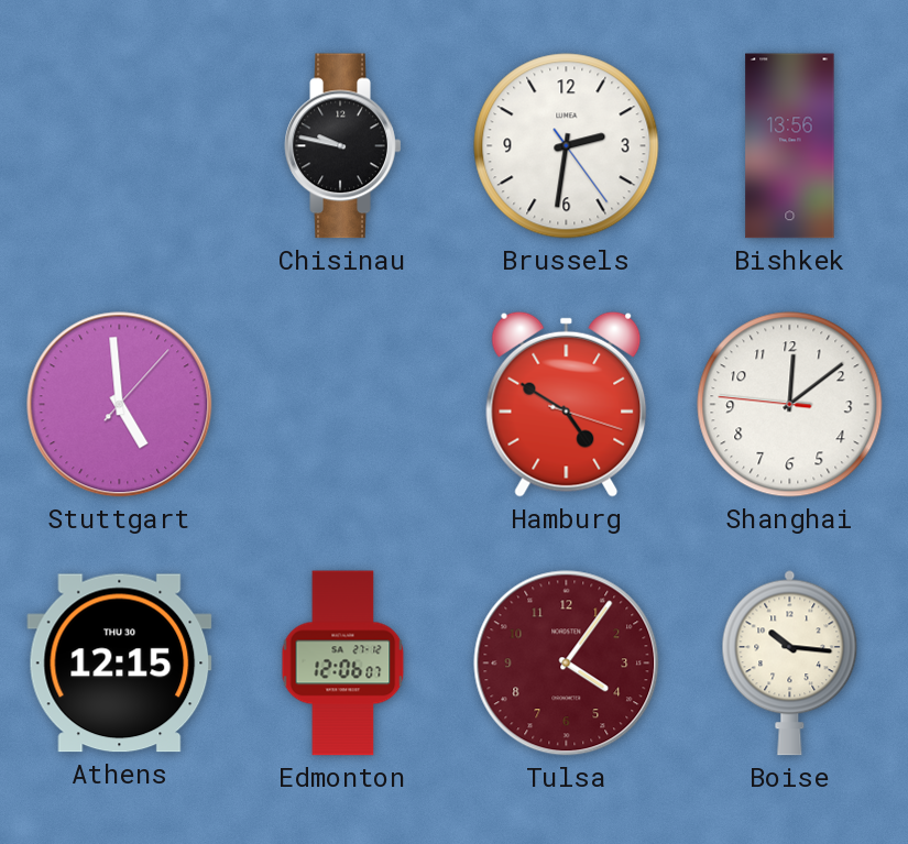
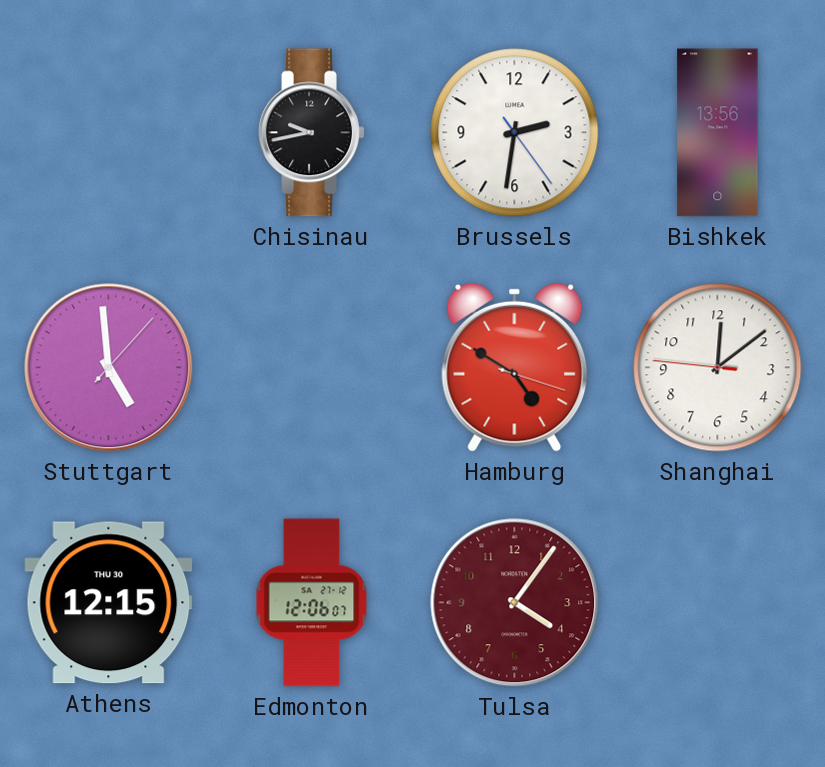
Chisinau: 9:47 -> 9:43
Boise: 10:16 -> none
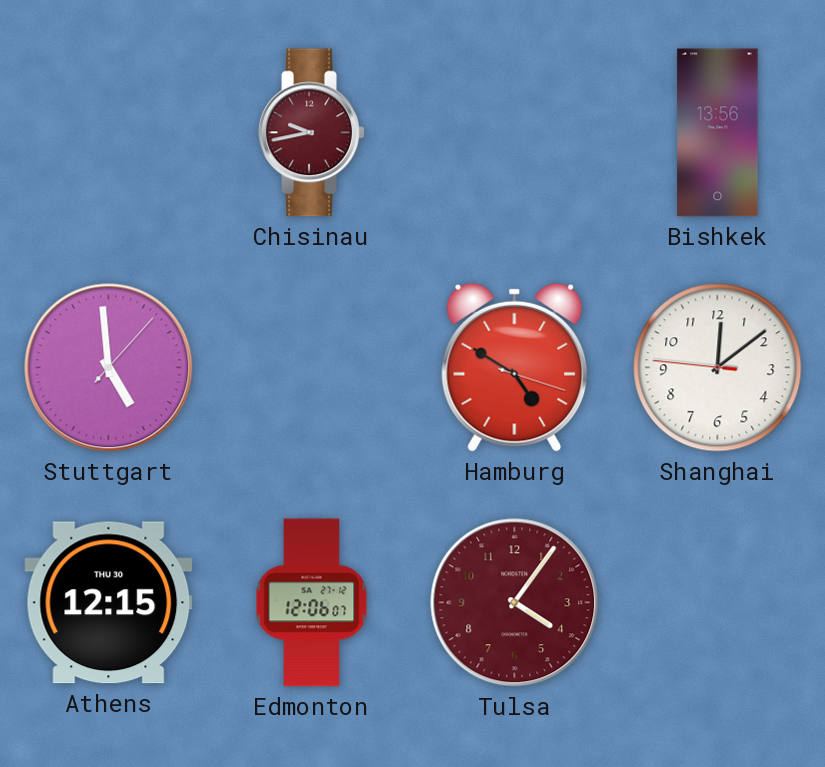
Chisinau dial: black -> burgundy
Brussels: 2:31 -> none
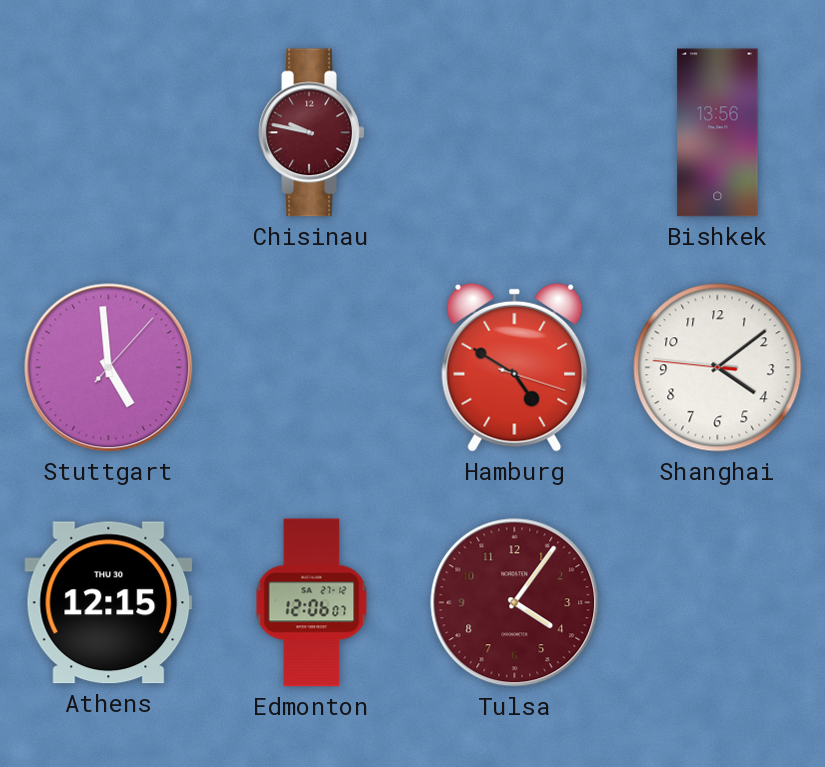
Chisinau: 9:43 -> 9:47
Shanghai: 12:08 -> 4:08
